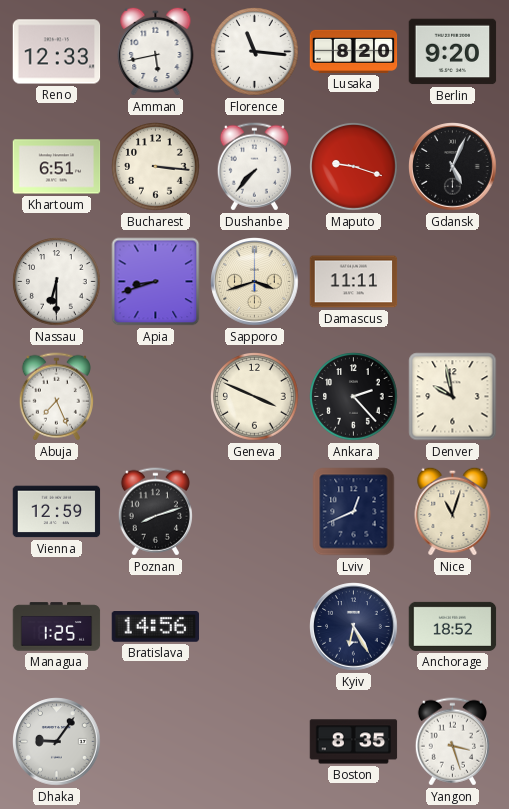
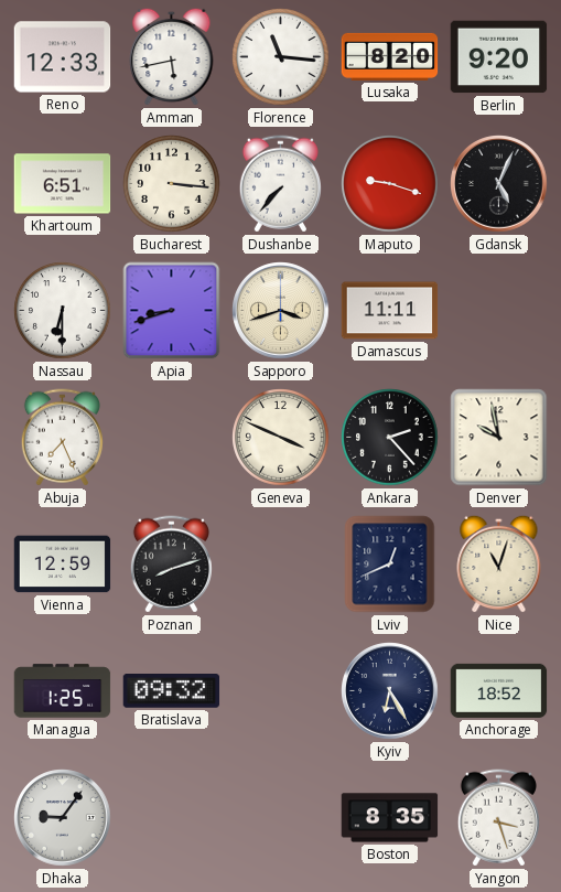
Bratislava: 14:56 -> 09:32
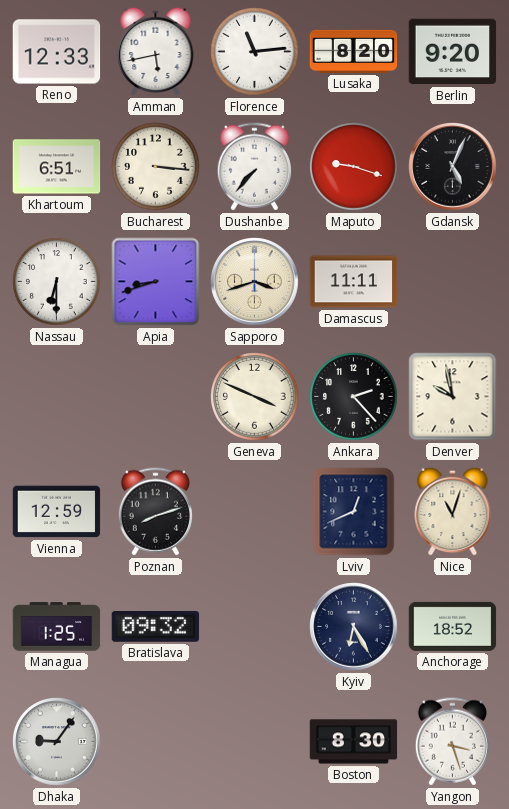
Florence: 11:16 -> 11:14
Abuja: 7:26 -> none
Boston: 8:35 -> 8:30
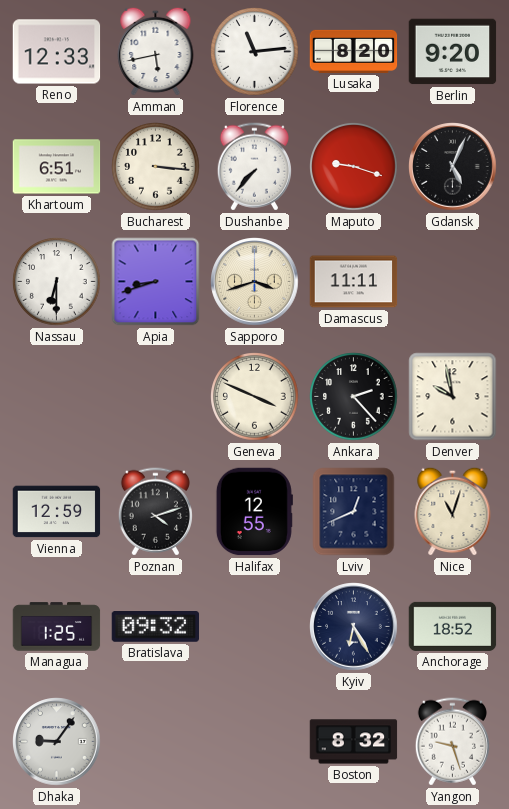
Poznan: 8:12 -> 4:12
Halifax: none -> 12:55
Boston: 8:30 -> 8:32
Yangon: 3:27 -> 9:27
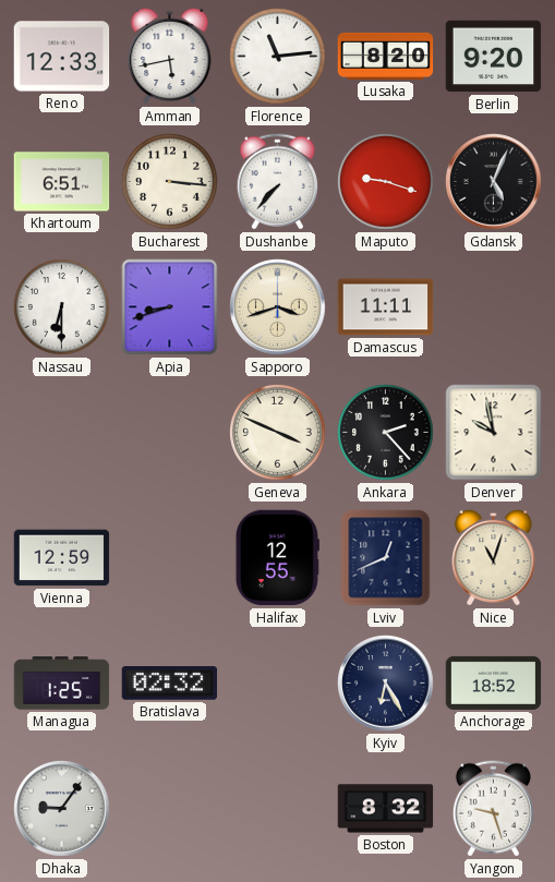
Poznan: 4:12 -> none
Bratislava: 09:32 -> 02:32
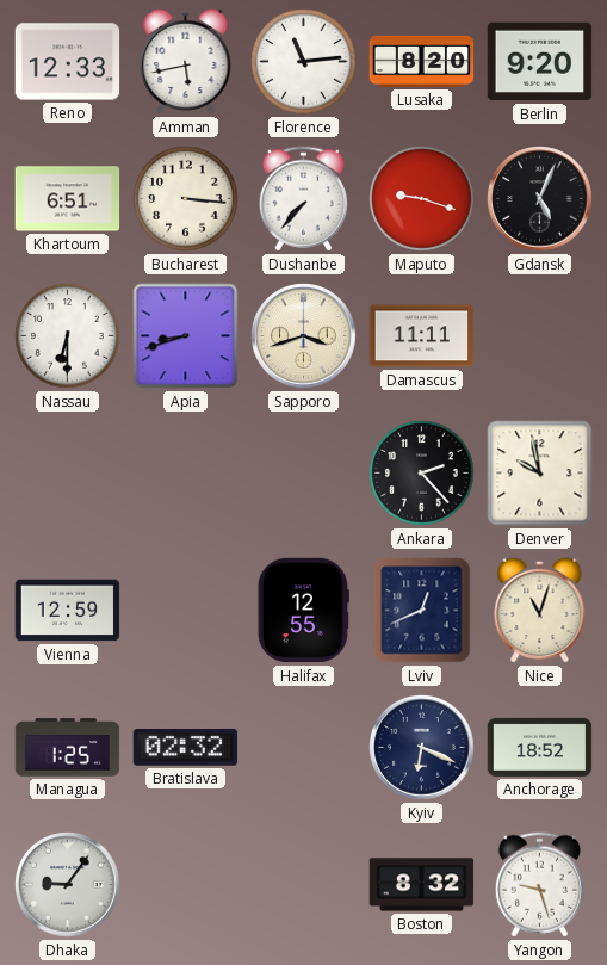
Geneva: 3:49 -> none
Kyiv: 6:25 -> 6:19
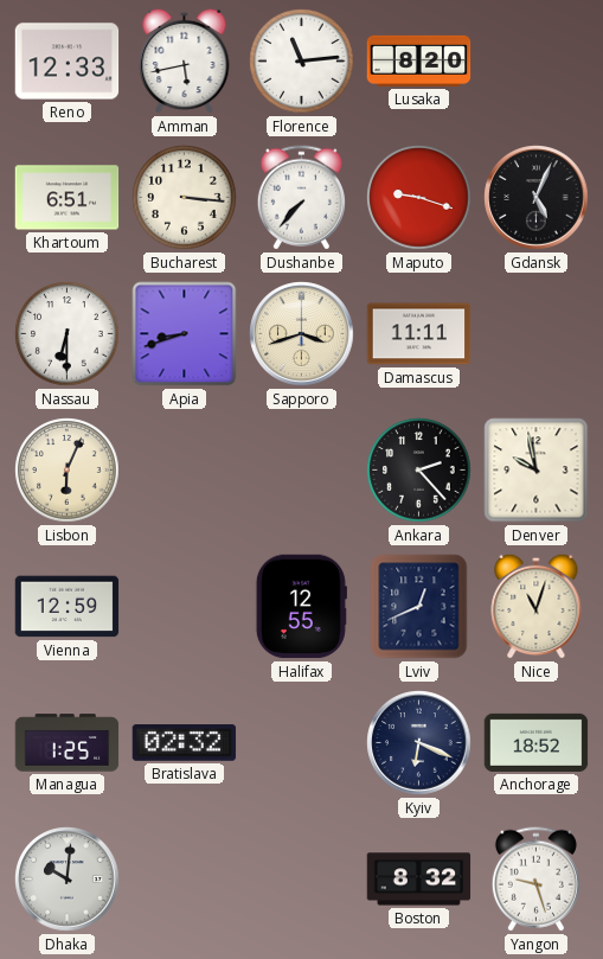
Berlin: 9:20 -> none
Lisbon: none -> 6:04
Dhaka: 9:06 -> 10:01
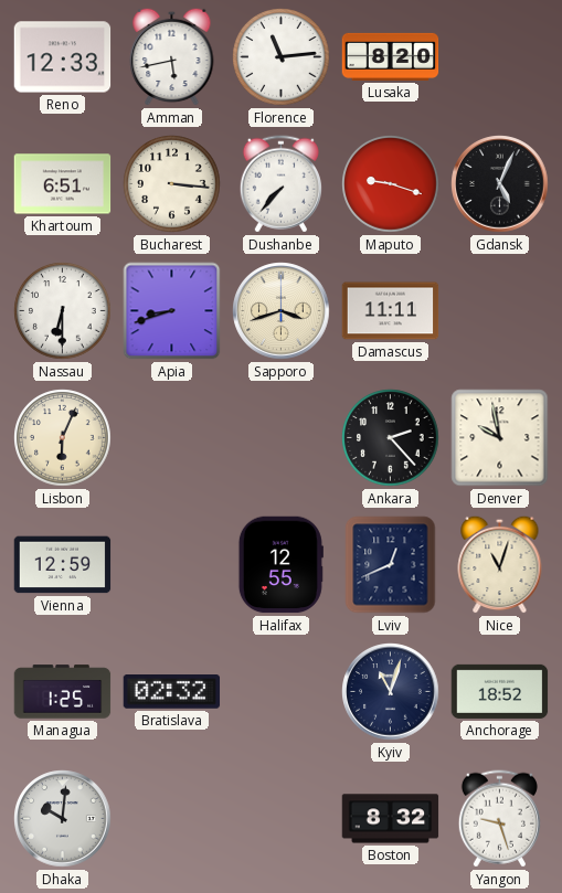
Kyiv: 6:19 -> 11:03
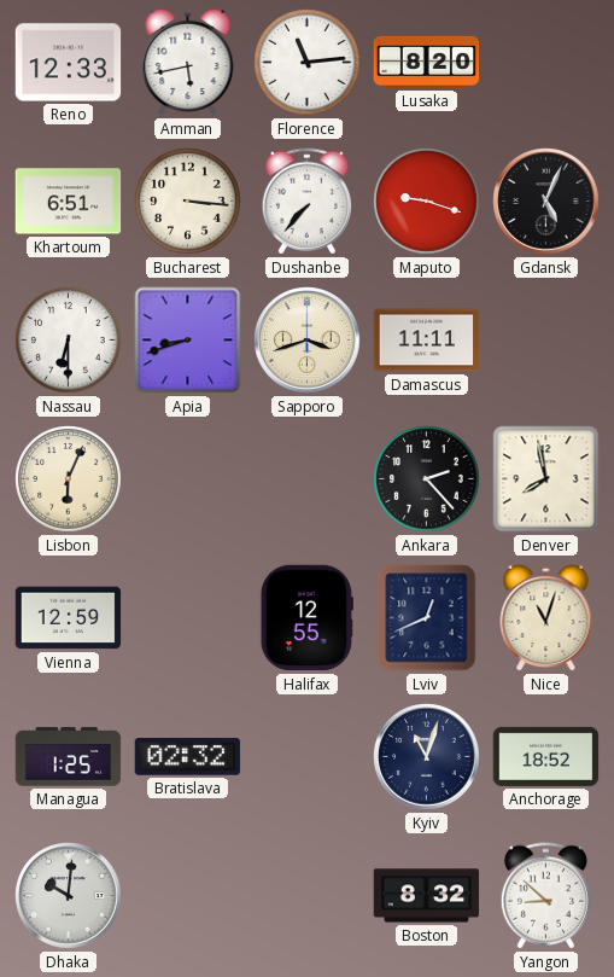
Denver: 9:58 -> 7:58
Yangon: 9:27 -> 8:52
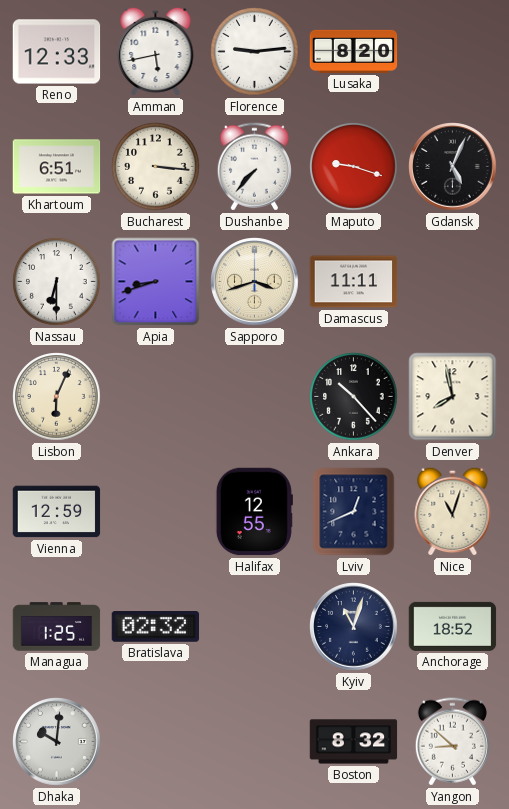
Florence: 11:14 -> 9:14
Ankara: 2:23 -> 10:23
